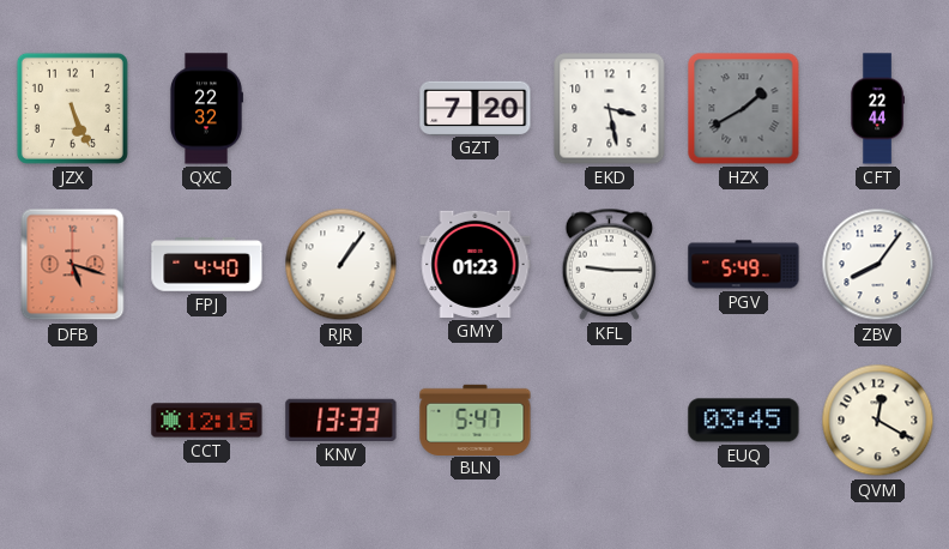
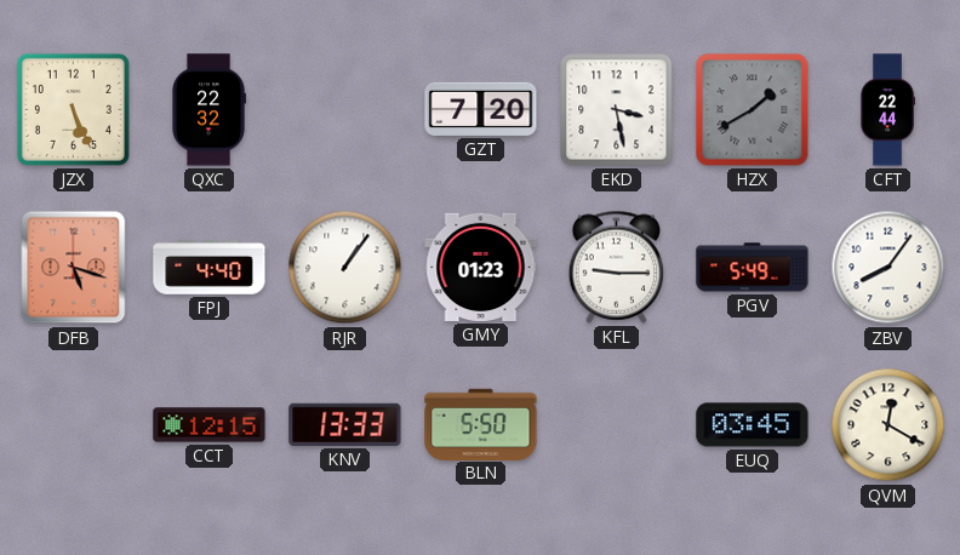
BLN: 5:47 -> 5:50
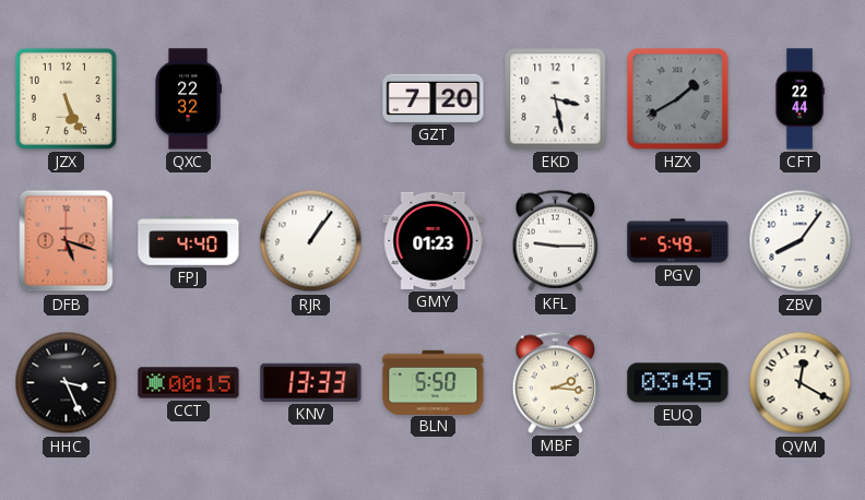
HHC: none -> 3:26
CCT: 12:15 -> 00:15
MBF: none -> 2:16
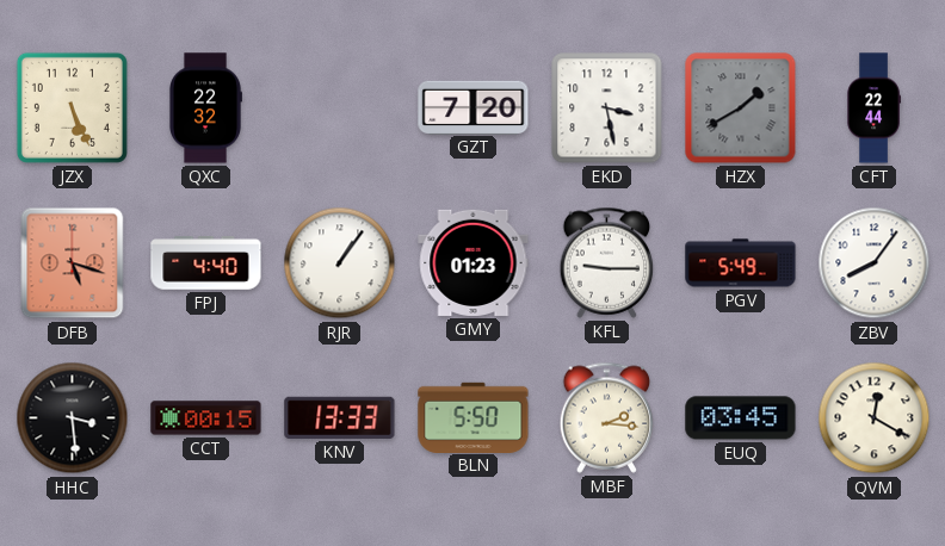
HHC: 3:26 -> 3:29
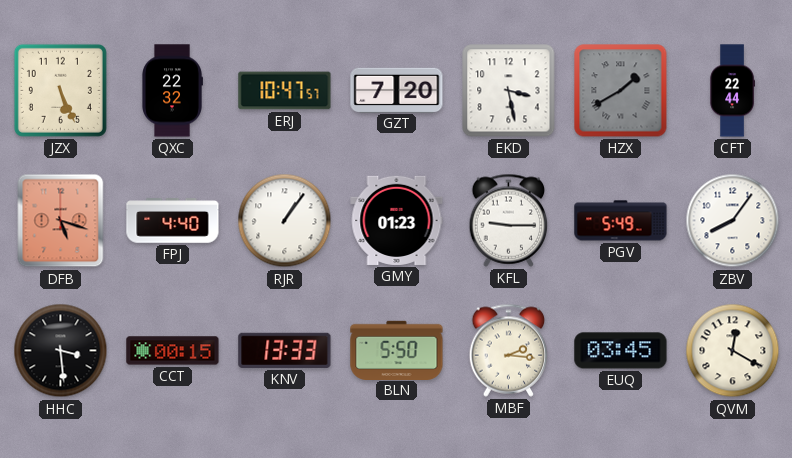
ERJ: none -> 10:47
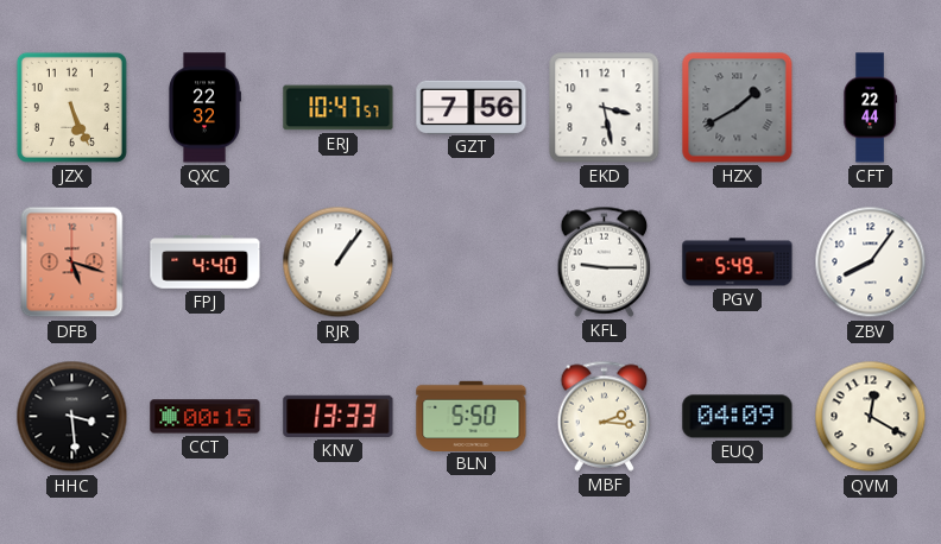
GZT: 7:20 -> 7:56
GMY: 01:23 -> none
EUQ: 03:45 -> 04:09
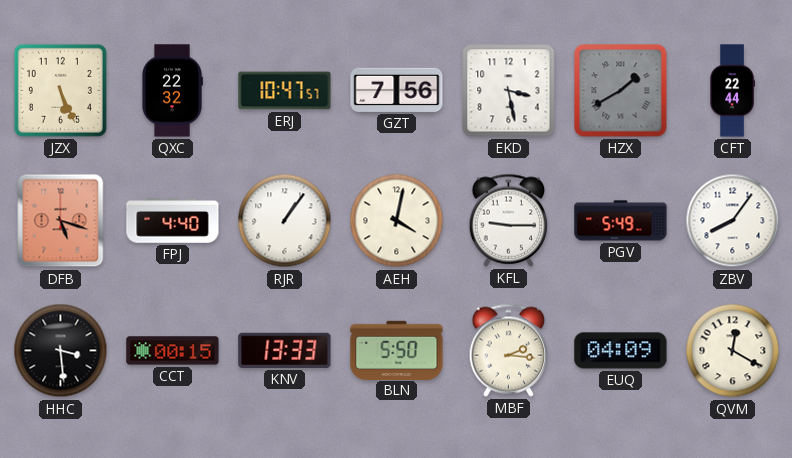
AEH: none -> 4:02
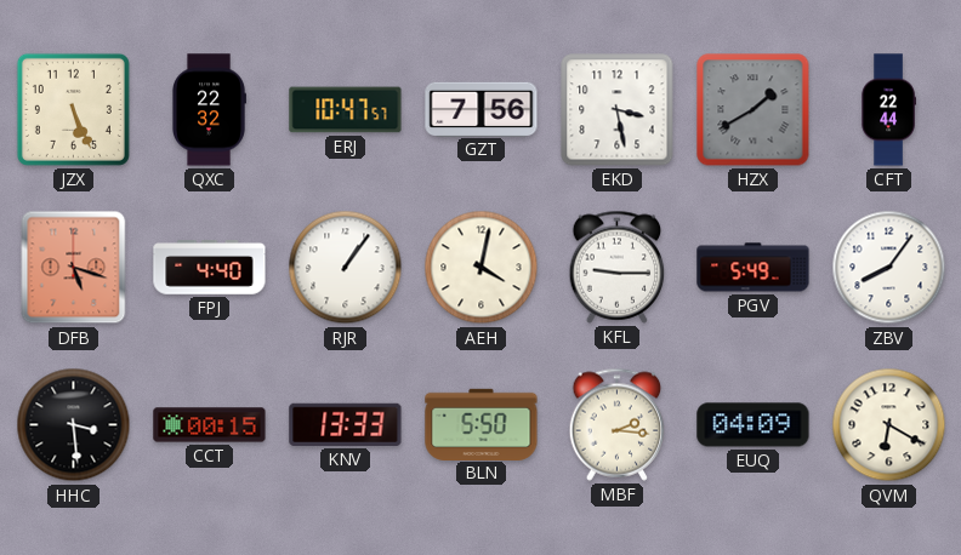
QVM: 12:20 -> 6:20
